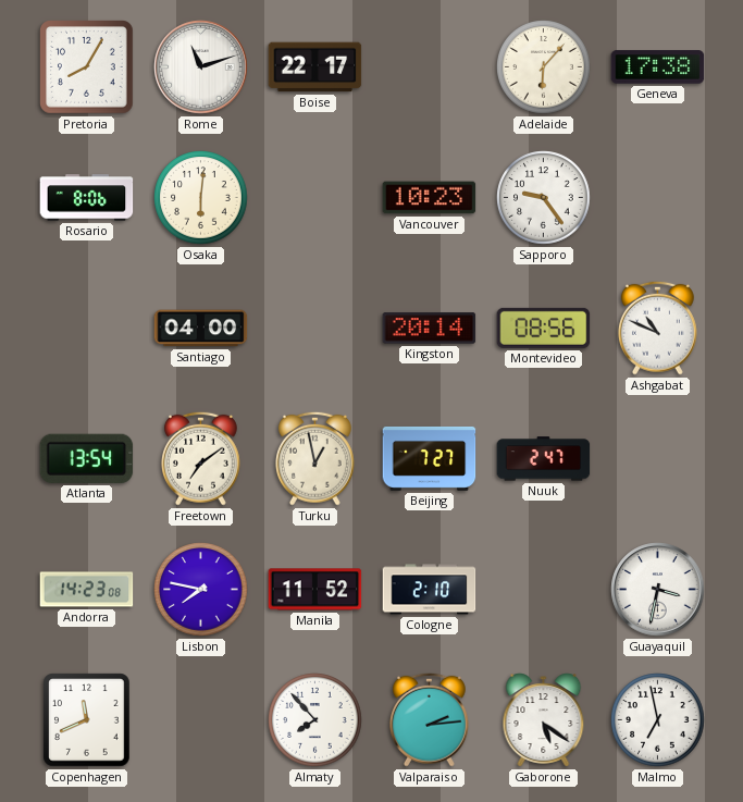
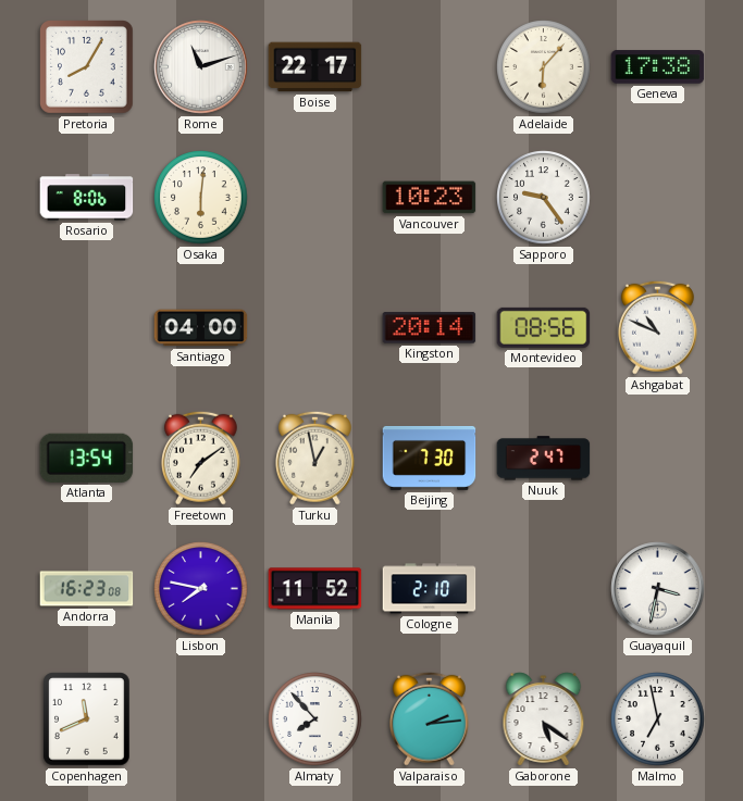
Beijing: 7:27 -> 7:30
Andorra: 14:23 -> 16:23
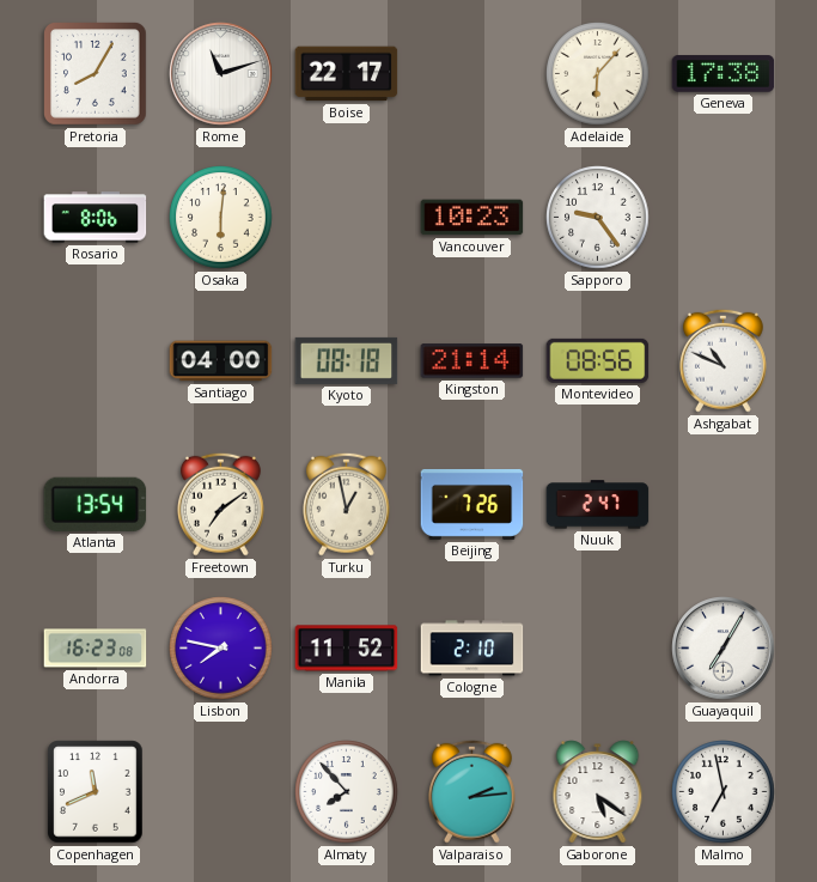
Kyoto: none -> 08:18
Kingston: 20:14 -> 21:14
Beijing: 7:30 -> 7:26
Guayaquil: 3:32 -> 7:05
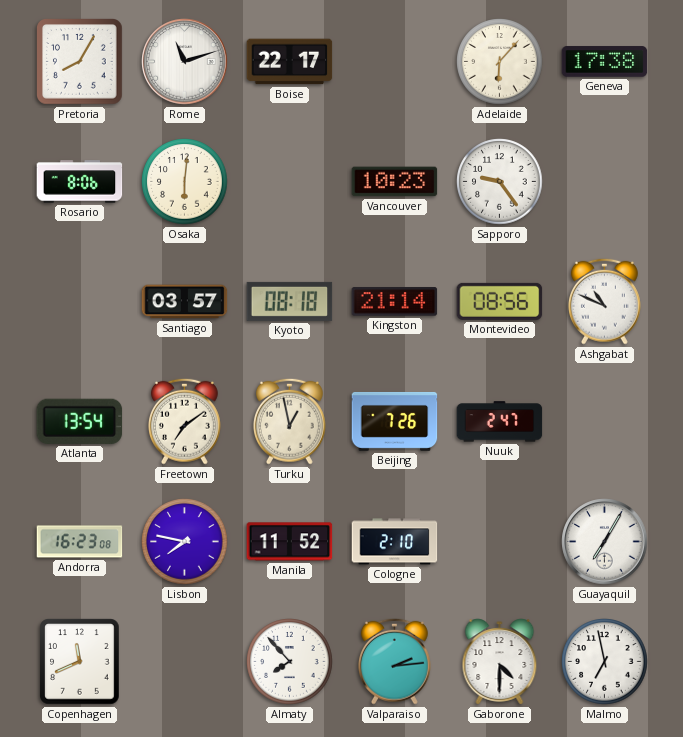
Santiago: 04:00 -> 03:57
Gaborone: 5:21 -> 4:30
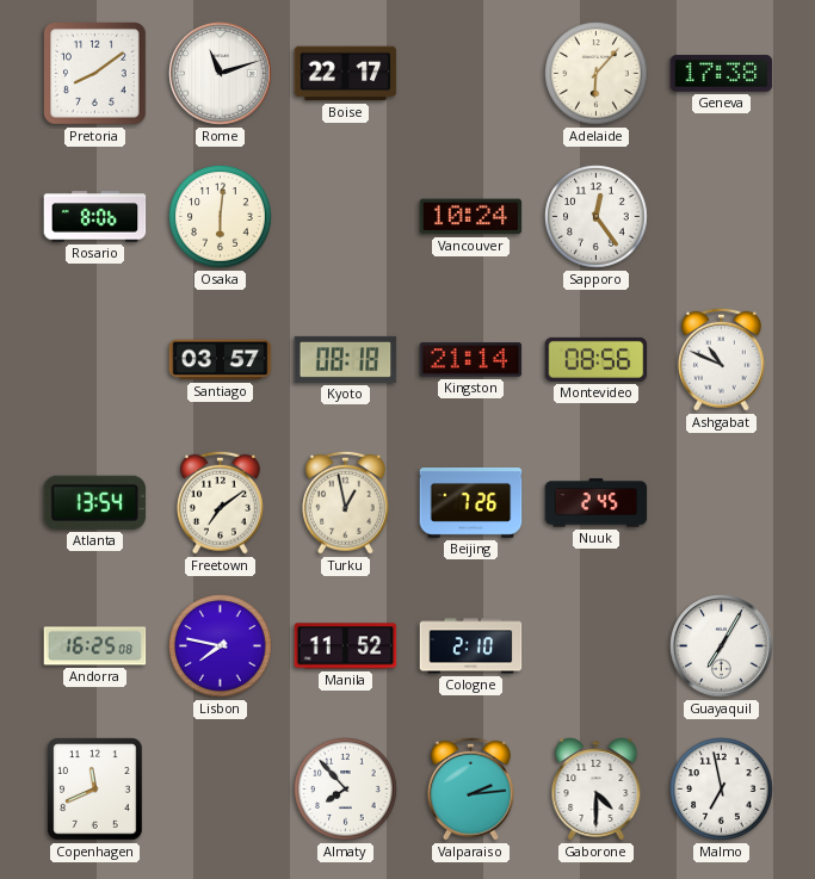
Pretoria: 8:05 -> 8:09
Vancouver: 10:23 -> 10:24
Sapporo: 9:24 -> 12:24
Nuuk: 2:47 -> 2:45
Andorra: 16:23 -> 16:25
